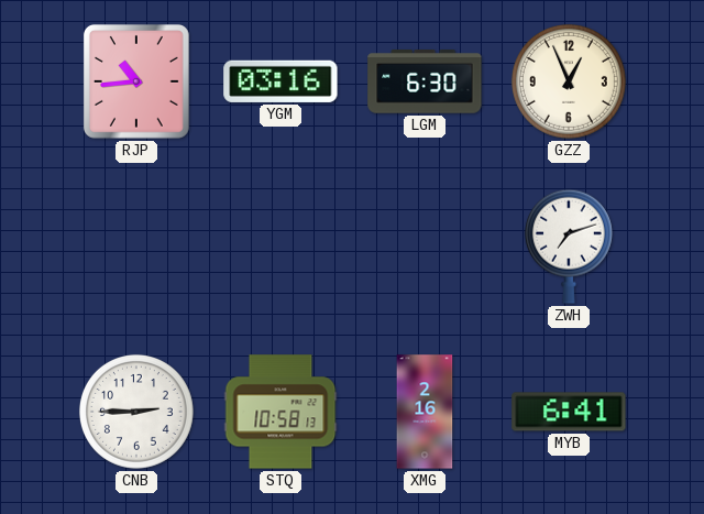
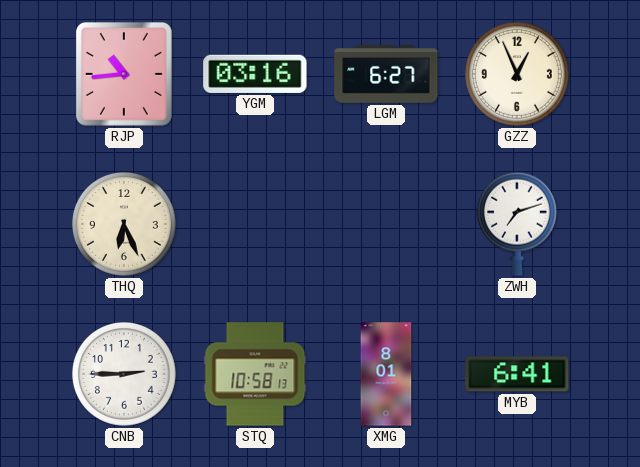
LGM: 6:30 -> 6:27
THQ: none -> 6:26
XMG: 2:16 -> 8:01
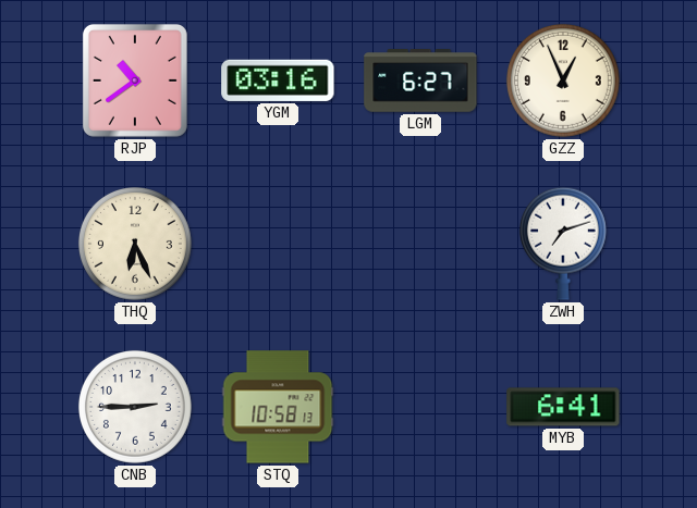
RJP: 10:44 -> 10:39
XMG: 8:01 -> none
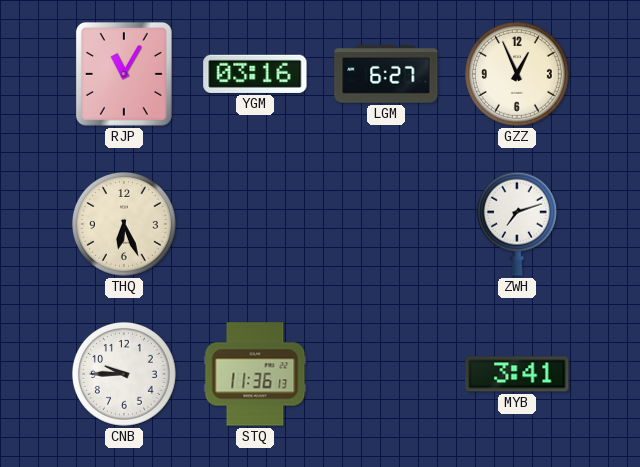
RJP: 10:39 -> 11:05
CNB: 2:45 -> 9:45
STQ: 10:58 -> 11:36
MYB: 6:41 -> 3:41
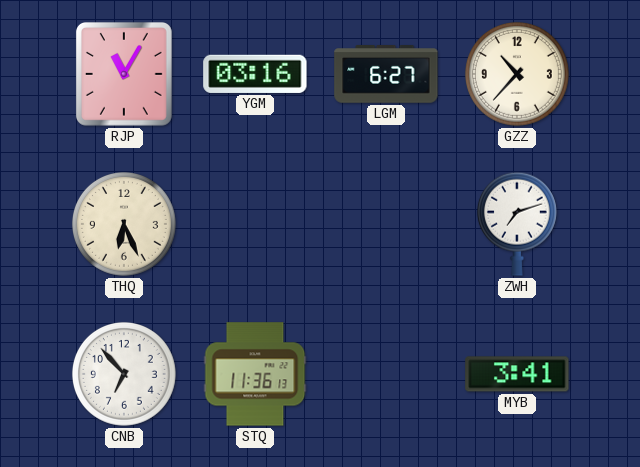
GZZ: 12:56 -> 10:37
CNB: 9:45 -> 6:53
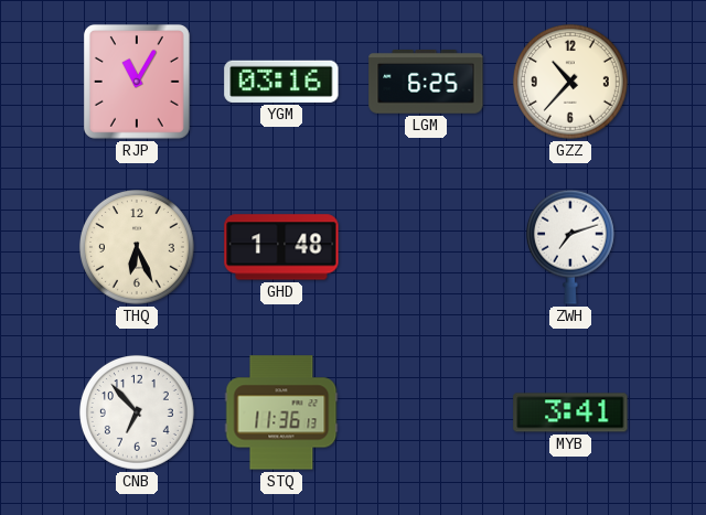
LGM: 6:27 -> 6:25
GHD: none -> 1:48
